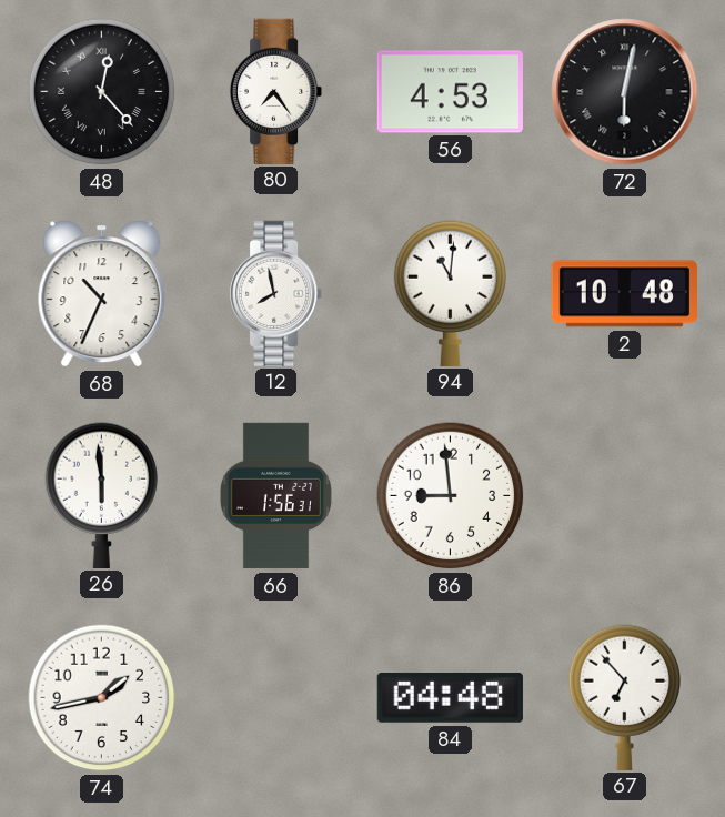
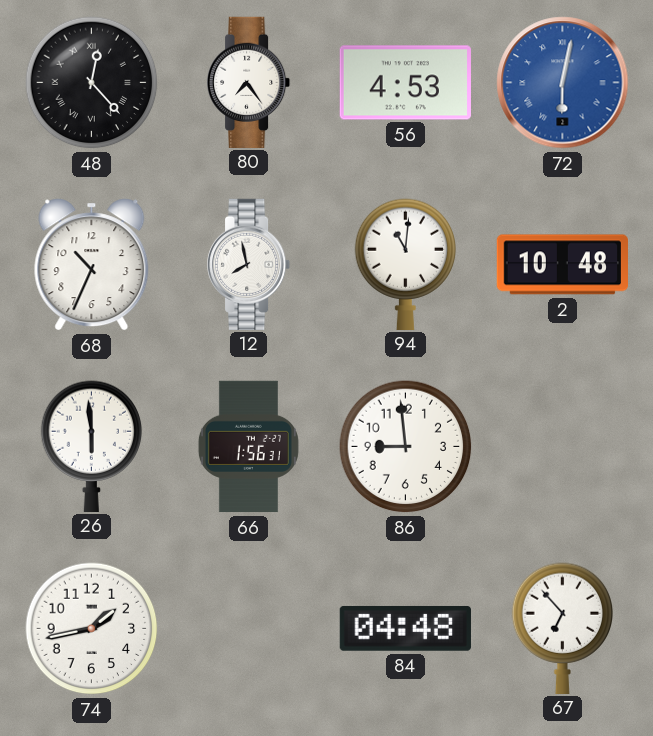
72 dial: black -> blue
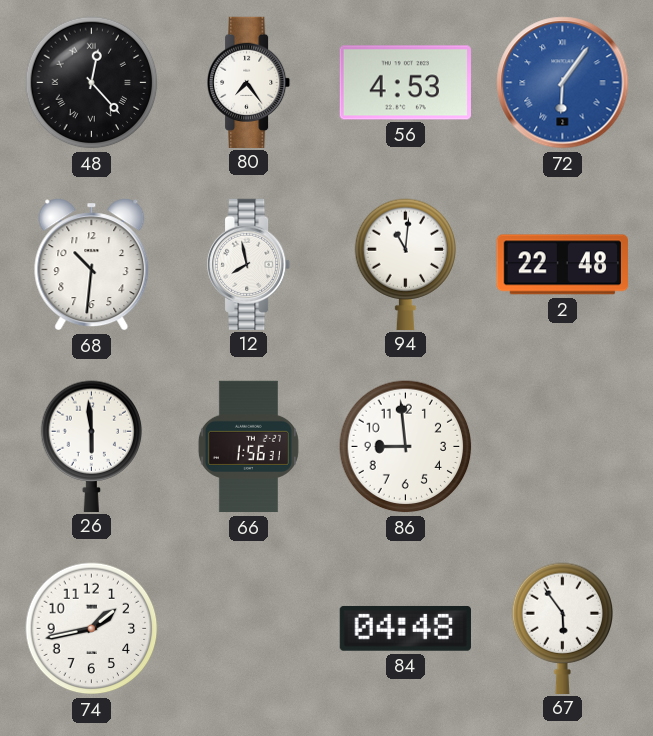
72: 6:02 -> 6:06
68: 10:34 -> 10:31
2: 10:48 -> 22:48
67: 6:53 -> 5:54
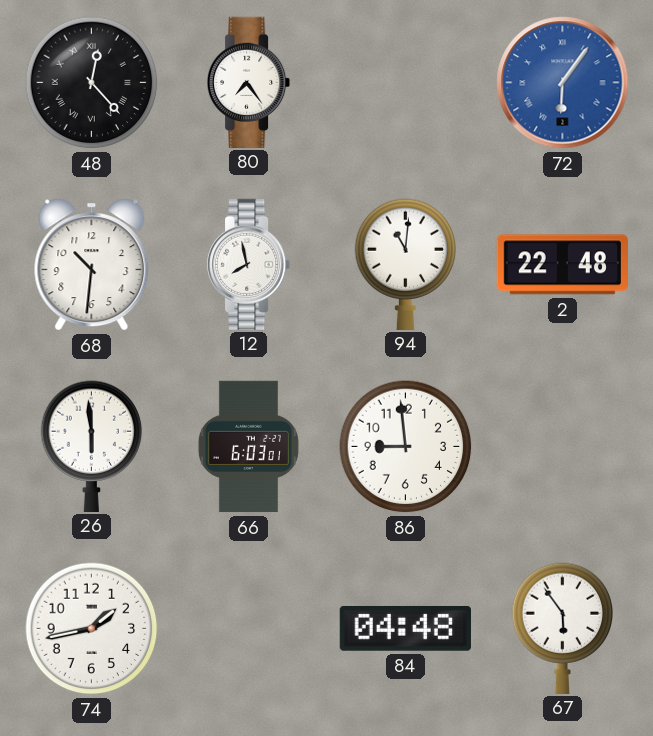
56: 4:53 -> none
66: 1:56 -> 6:03
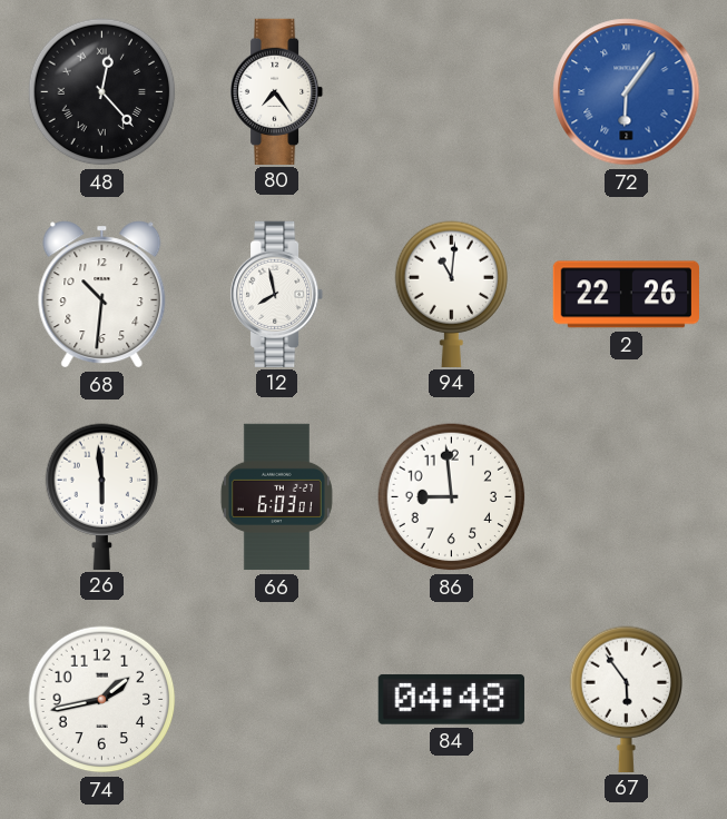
2: 22:48 -> 22:26
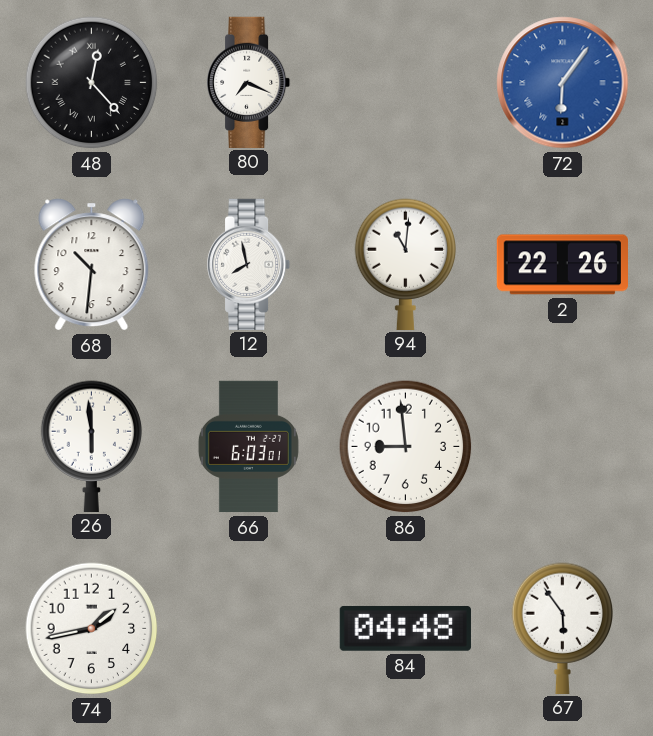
80: 7:24 -> 7:19
